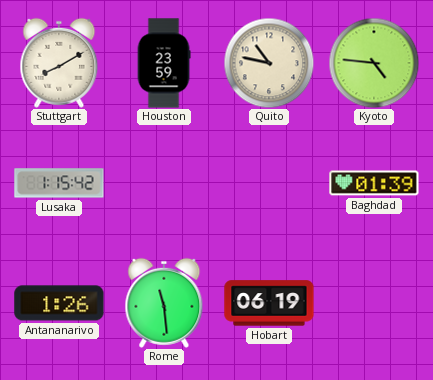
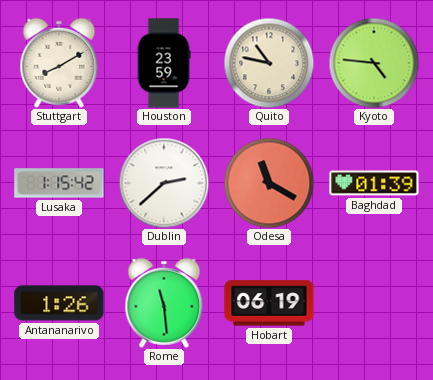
Dublin: none -> 2:38
Odesa: none -> 11:20
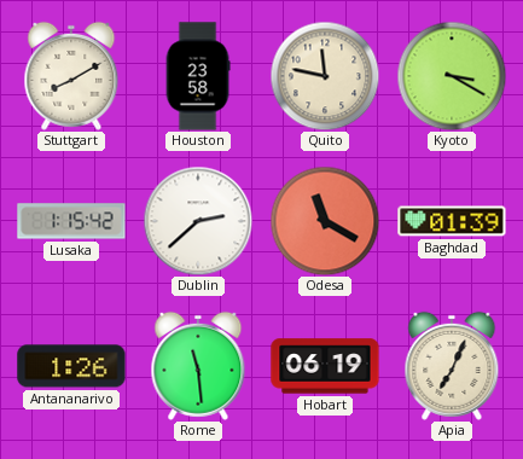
Houston: 23:59 -> 23:58
Quito: 10:47 -> 11:47
Kyoto: 4:46 -> 3:20
Apia: none -> 7:04
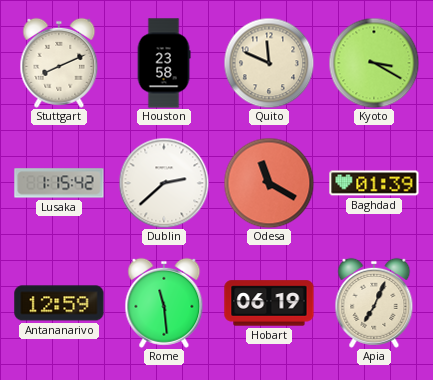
Stuttgart: 8:10 -> 8:11
Quito: 11:47 -> 11:49
Antananarivo: 1:26 -> 12:59
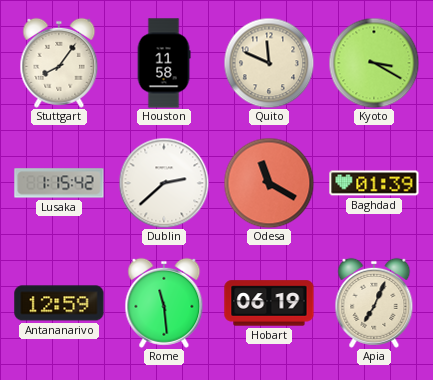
Stuttgart: 8:11 -> 8:06
Houston: 23:58 -> 11:58
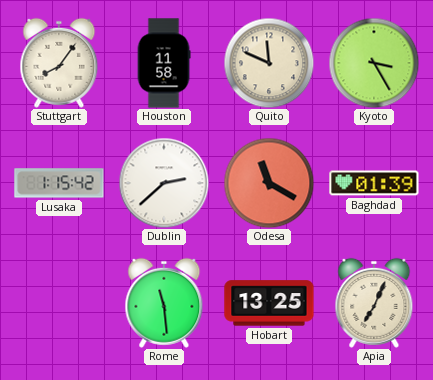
Kyoto: 3:20 -> 3:25
Antananarivo: 12:59 -> none
Hobart: 06:19 -> 13:25
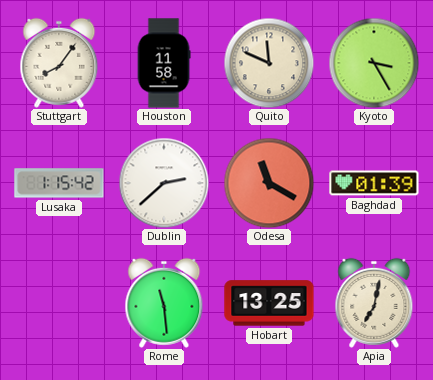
Apia: 7:04 -> 7:02
